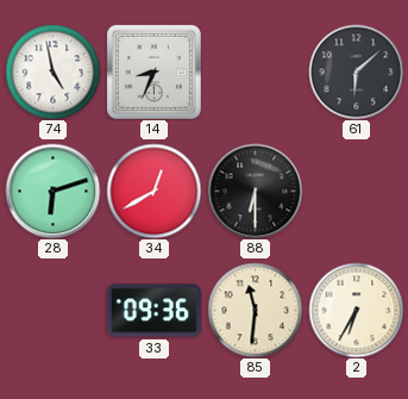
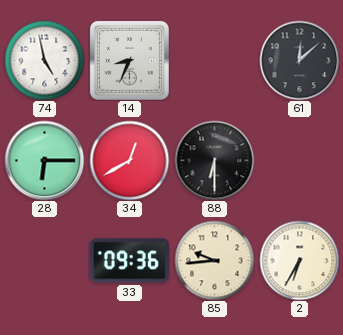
61: 6:08 -> 12:08
28: 6:12 -> 6:15
85: 11:31 -> 9:44
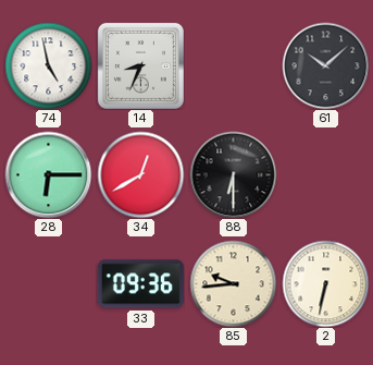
61: 12:08 -> 10:08
2: 6:35 -> 6:32
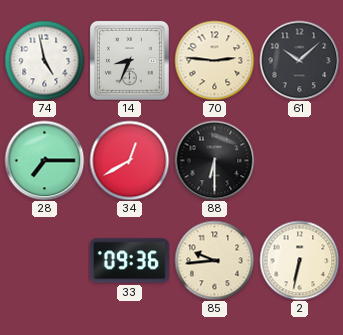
70: none -> 2:46
28: 6:15 -> 7:15
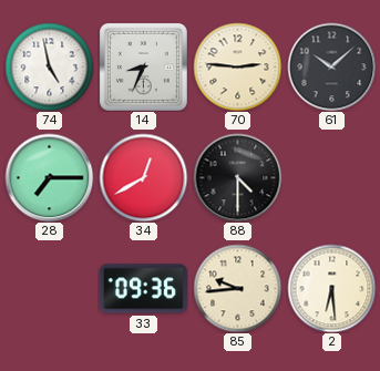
88: 6:30 -> 4:30
2: 6:32 -> 6:29
